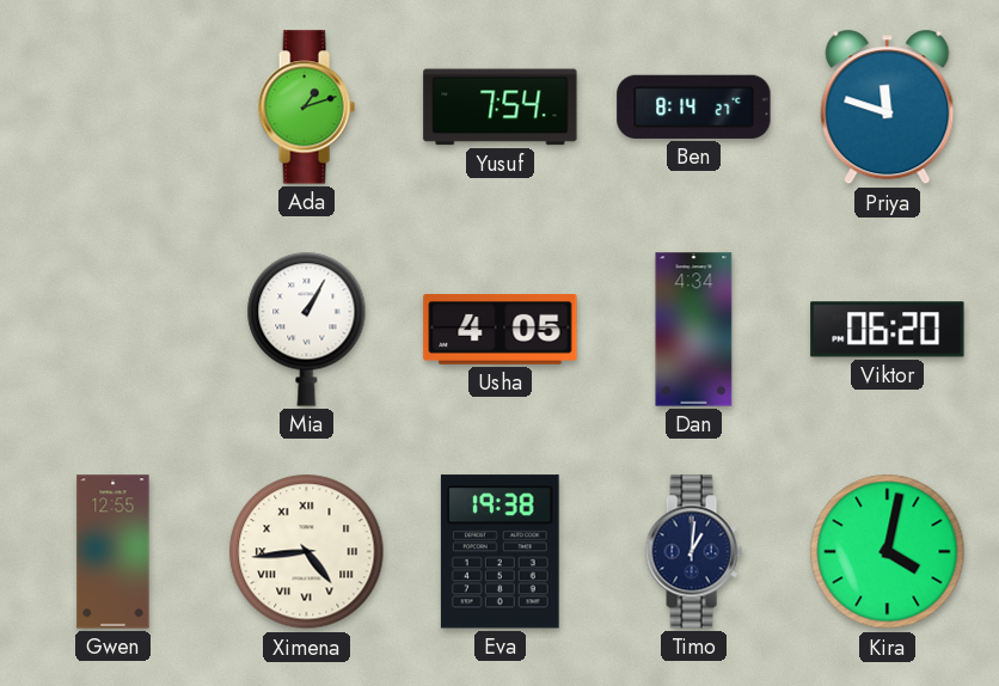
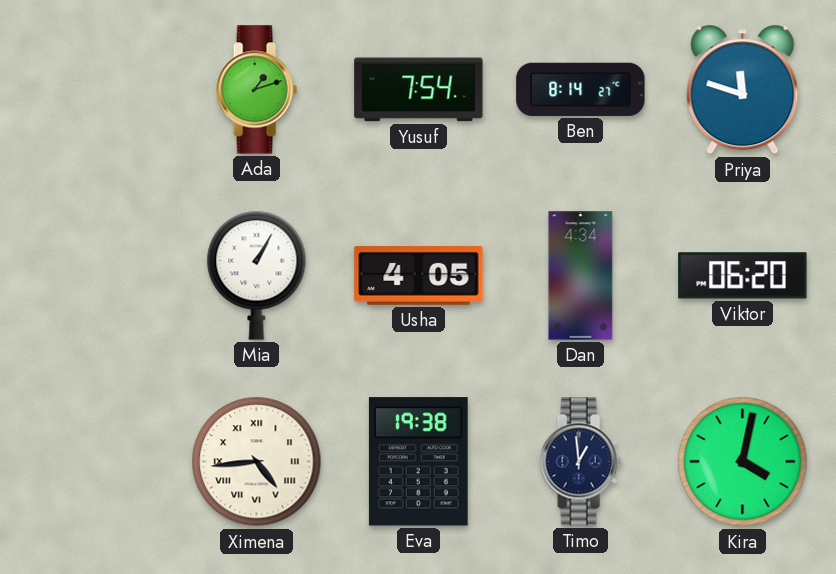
Gwen: 12:55 -> none
Timo: 1:01 -> 12:59
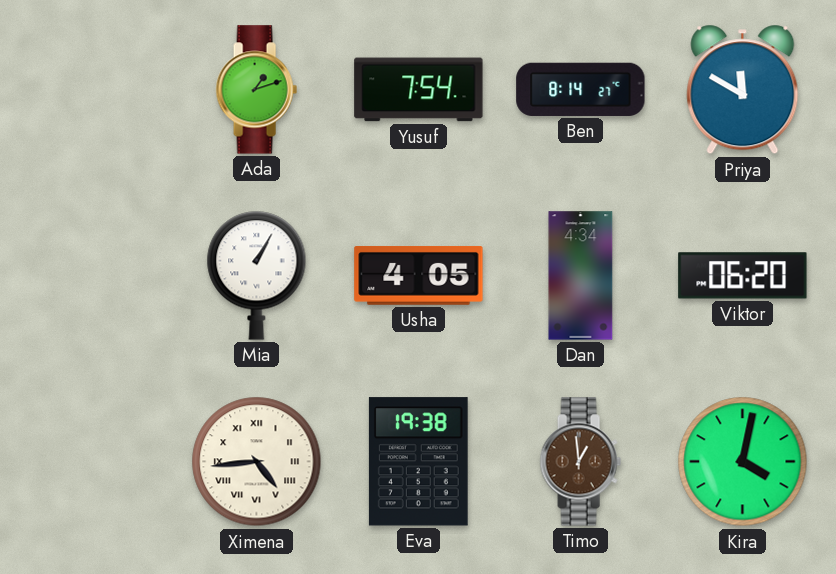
Priya: 11:48 -> 11:50
Timo dial: navy -> brown
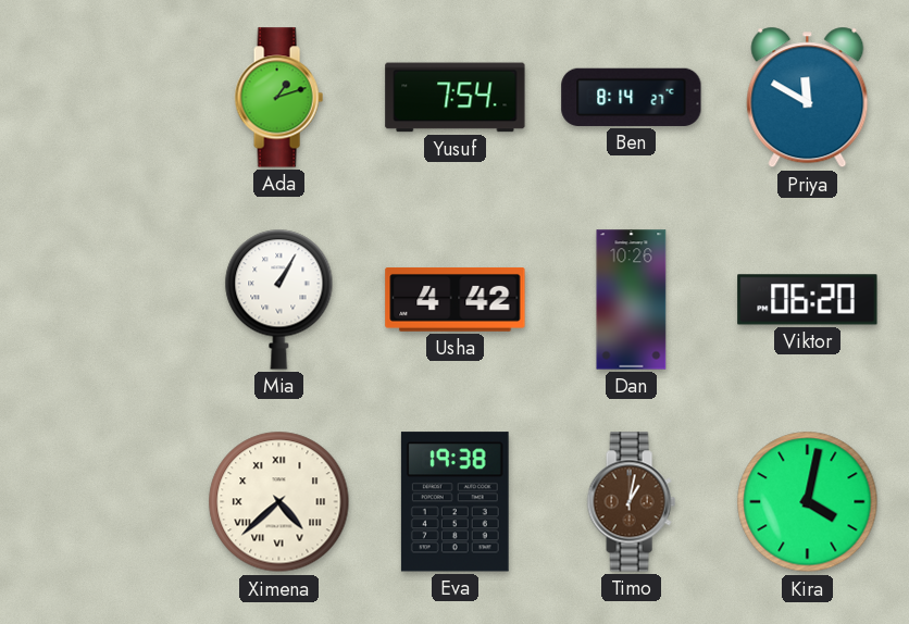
Usha: 4:05 -> 4:42
Dan: 4:34 -> 10:26
Ximena: 4:44 -> 4:38
Timo: 12:59 -> 1:02
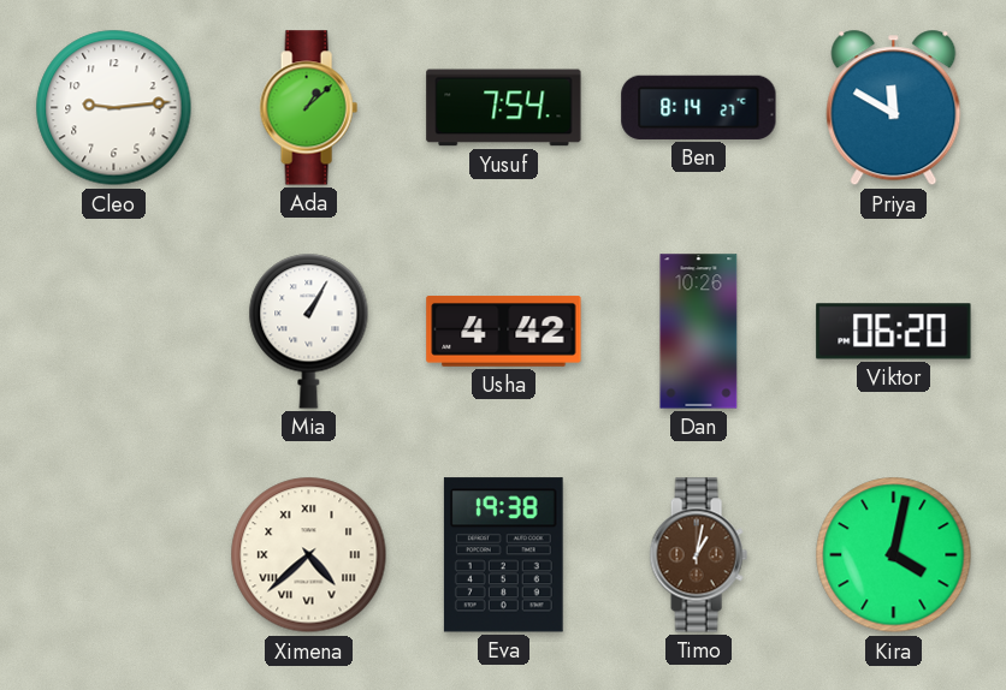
Cleo: none -> 9:14
Ada: 1:12 -> 1:08
